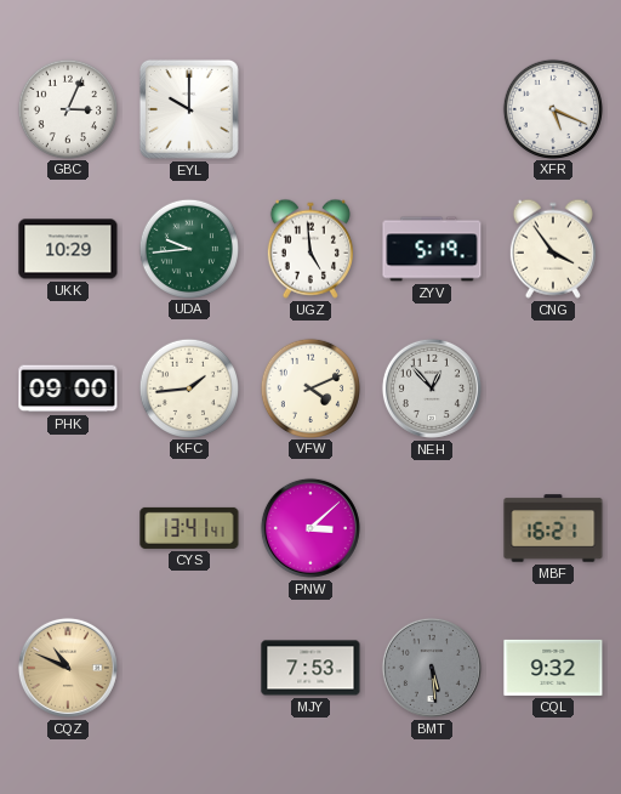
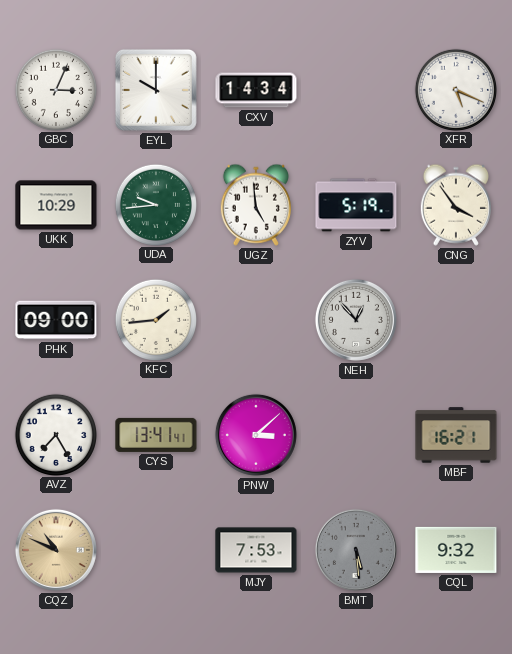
CXV: none -> 14:34
VFW: 4:11 -> none
AVZ: none -> 7:25
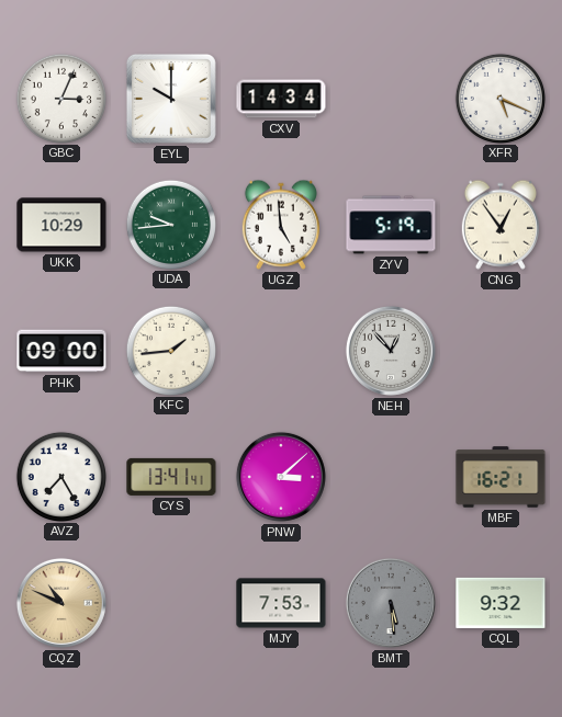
CNG: 3:54 -> 12:54
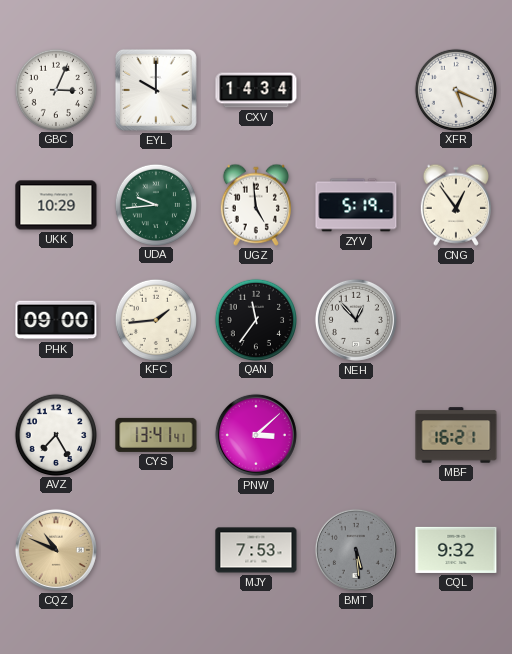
QAN: none -> 11:36
